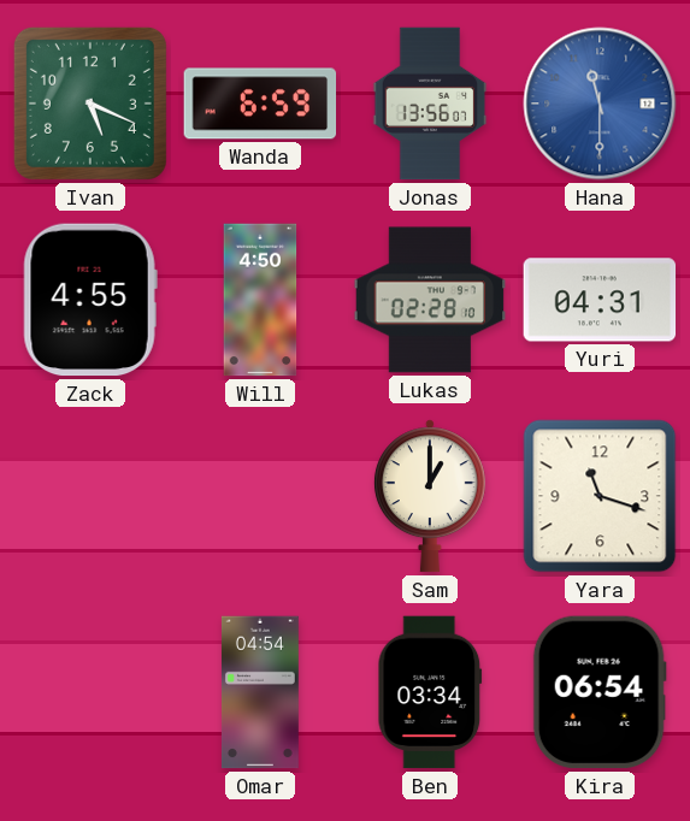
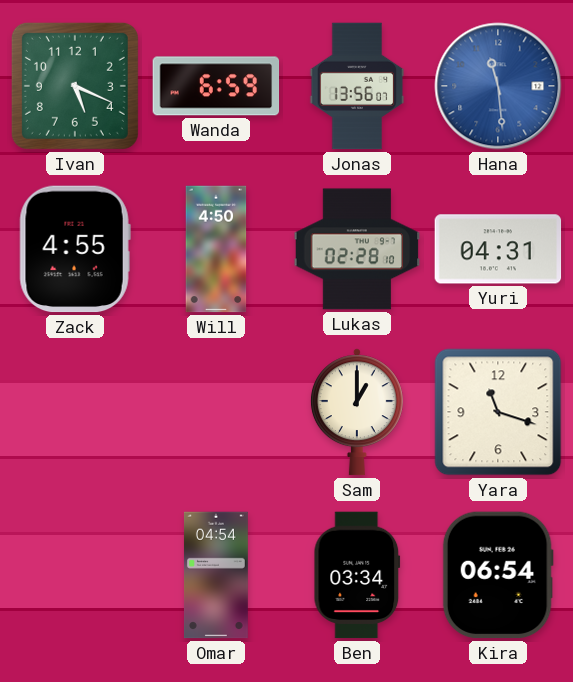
Hana: 11:30 -> 11:29
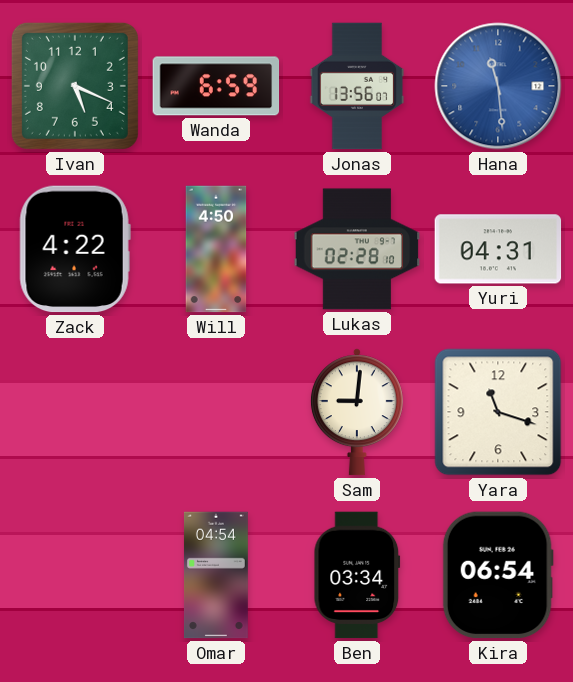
Zack: 4:55 -> 4:22
Sam: 1:00 -> 9:01
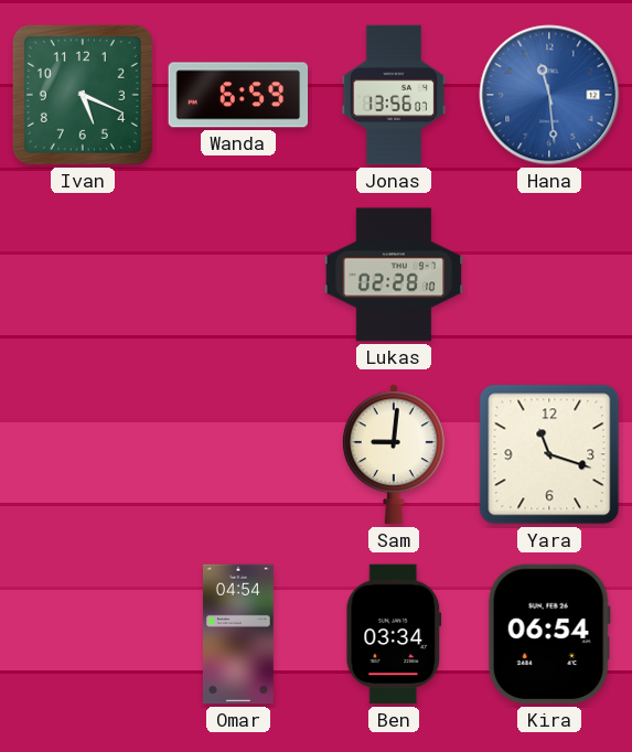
Zack: 4:22 -> none
Will: 4:50 -> none
Yuri: 04:31 -> none
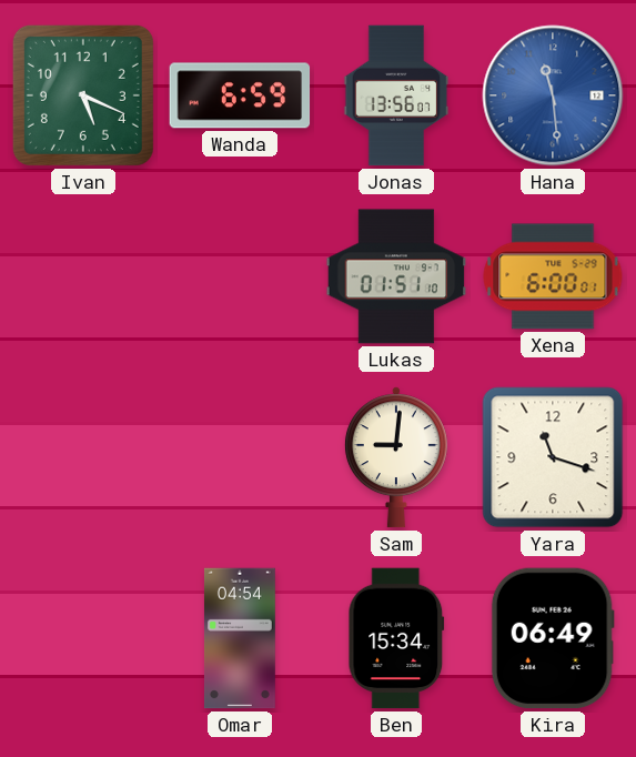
Lukas: 02:28 -> 01:51
Xena: none -> 6:00
Ben: 03:34 -> 15:34
Kira: 06:54 -> 06:49
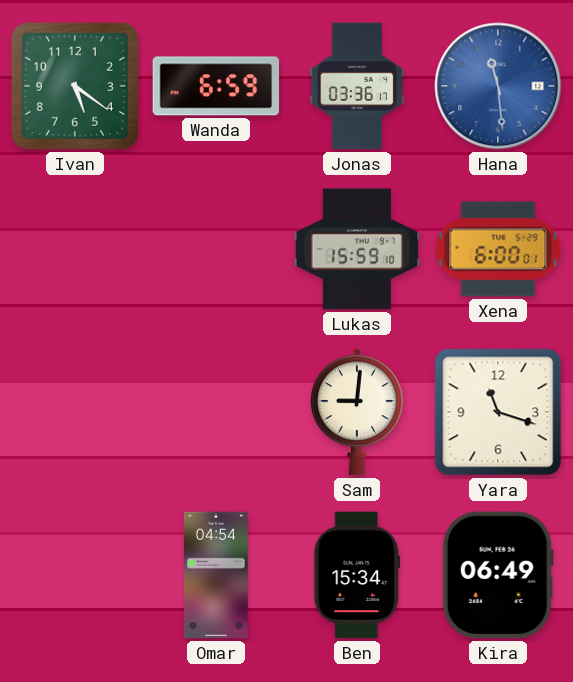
Ivan: 5:19 -> 5:21
Jonas: 13:56 -> 03:36
Lukas: 01:51 -> 15:59
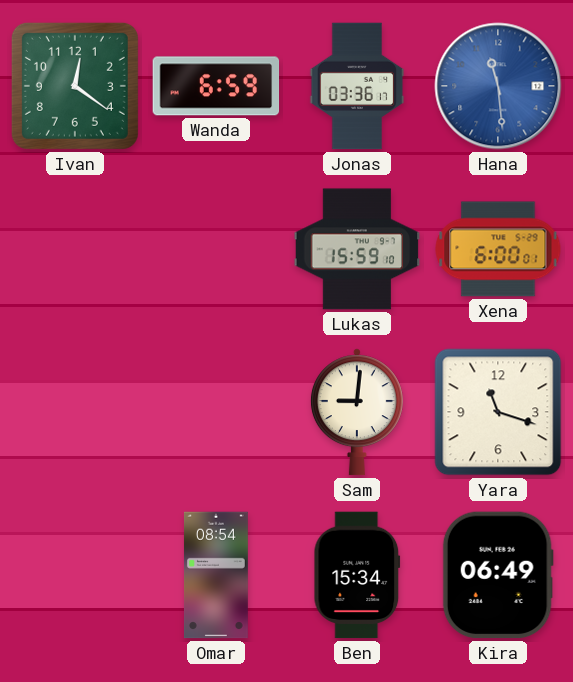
Ivan: 5:21 -> 12:21
Omar: 04:54 -> 08:54
